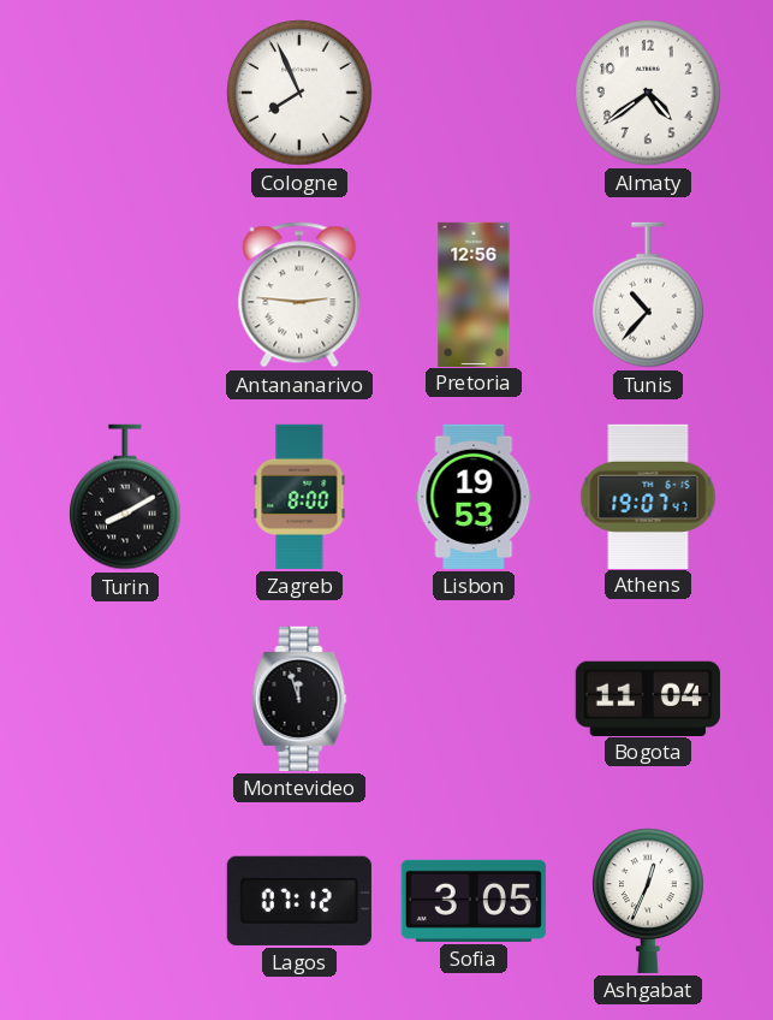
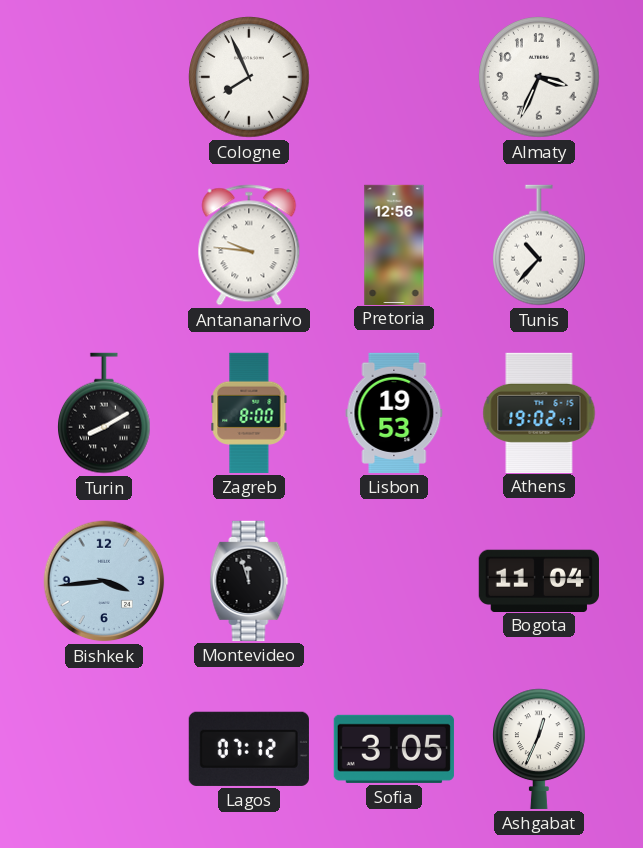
Almaty: 4:39 -> 3:34
Antananarivo: 2:46 -> 9:46
Athens: 19:07 -> 19:02
Bishkek: none -> 3:44
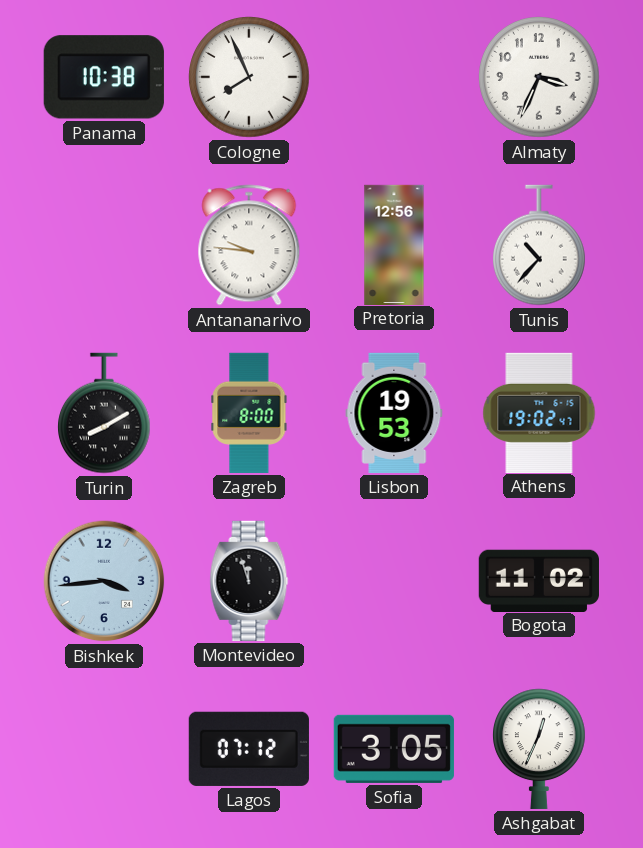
Panama: none -> 10:38
Bogota: 11:04 -> 11:02
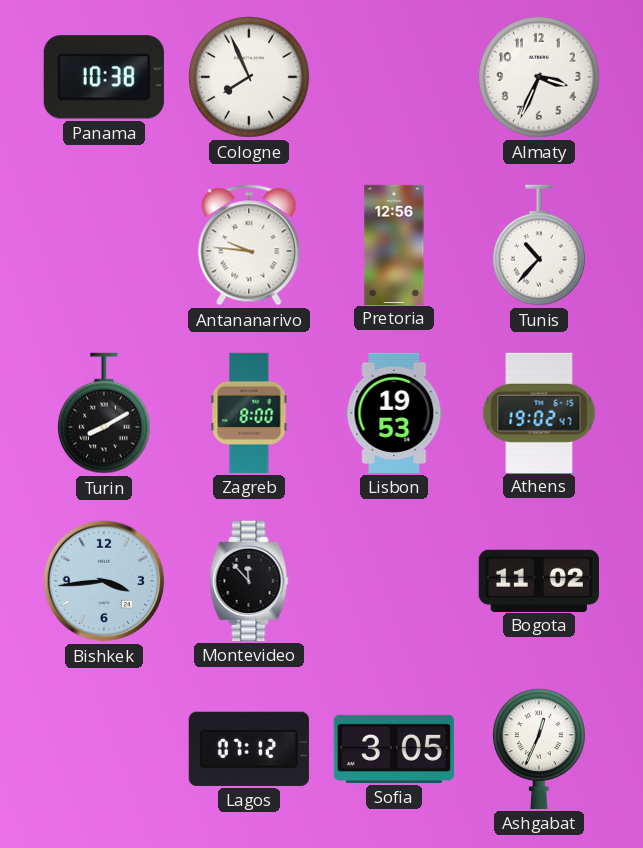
Montevideo: 11:57 -> 11:53
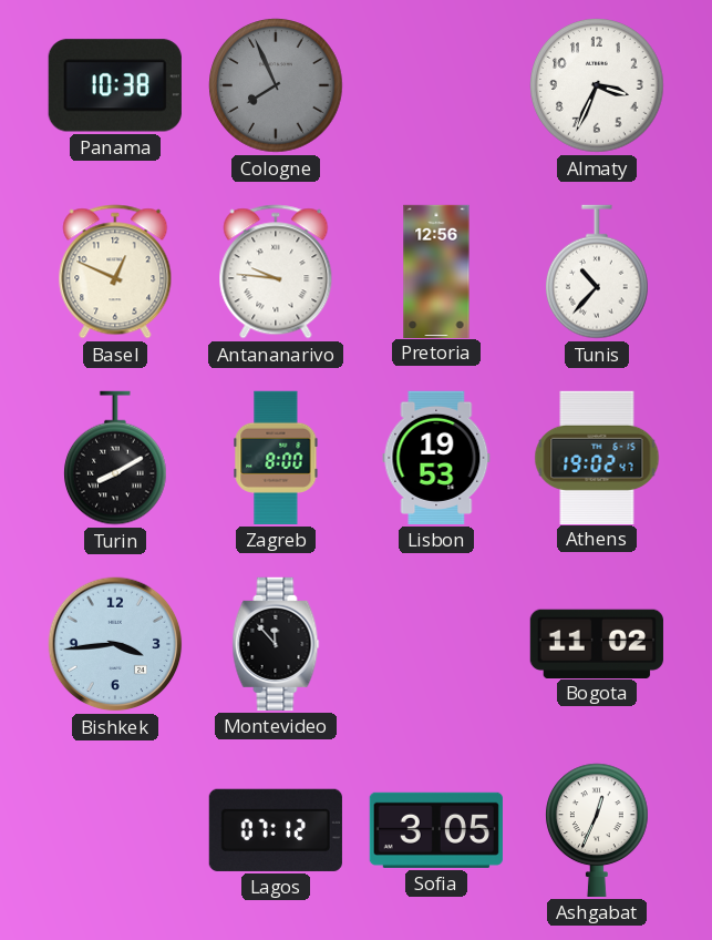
Cologne dial: white -> grey
Basel: none -> 12:49
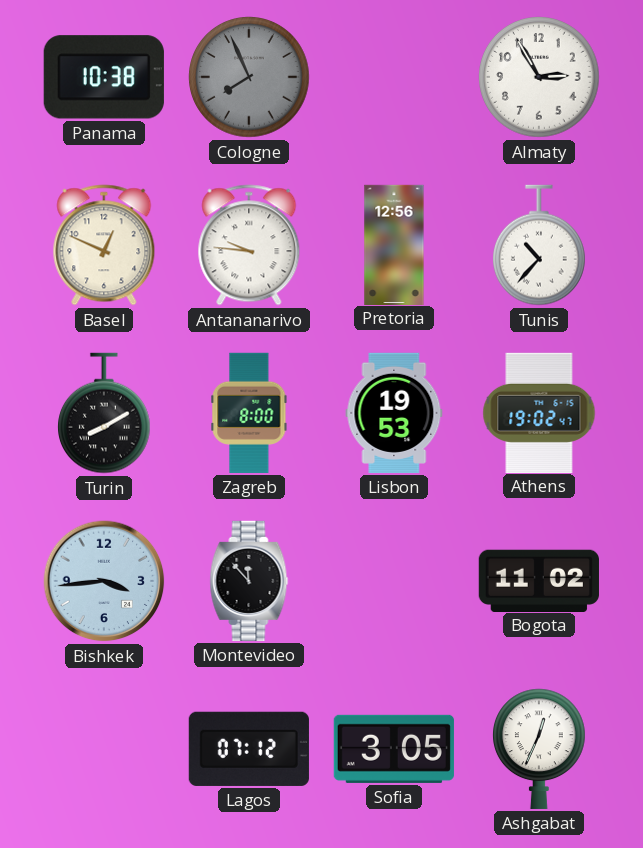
Almaty: 3:34 -> 2:55
